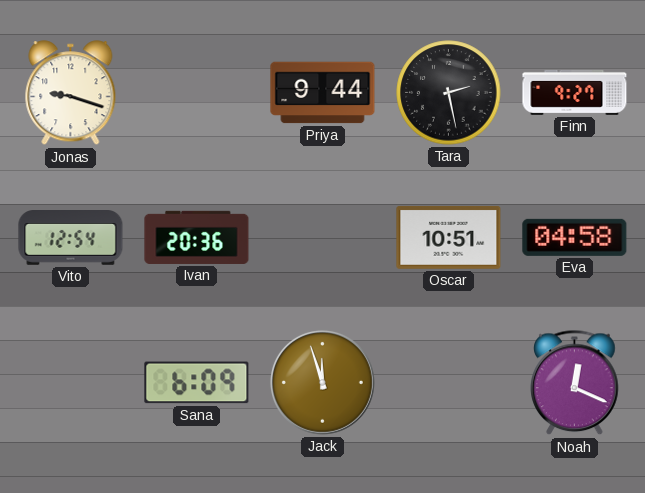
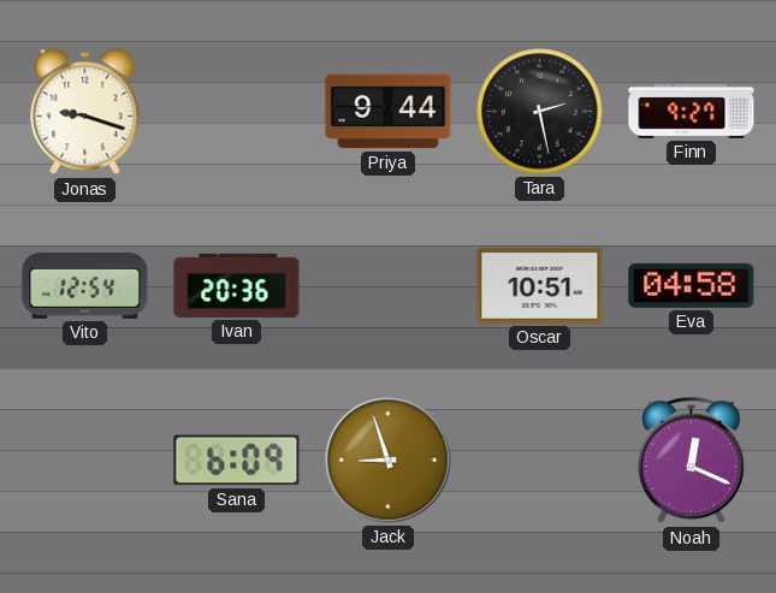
Jack: 11:57 -> 8:57
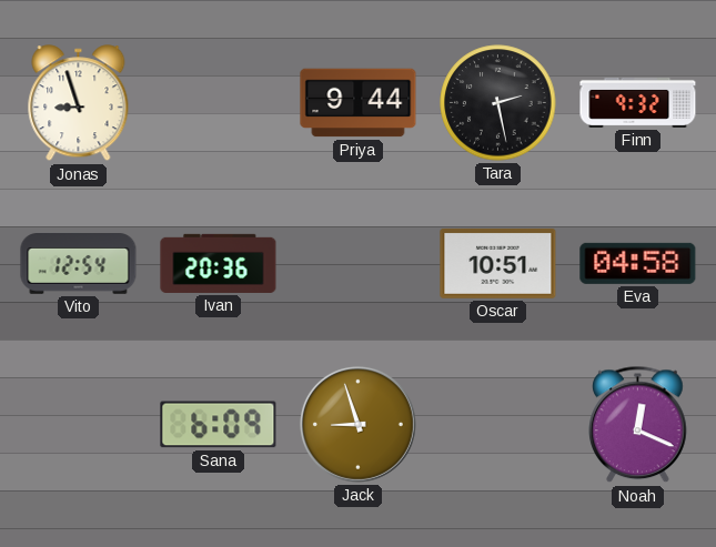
Jonas: 9:18 -> 8:57
Finn: 9:27 -> 9:32
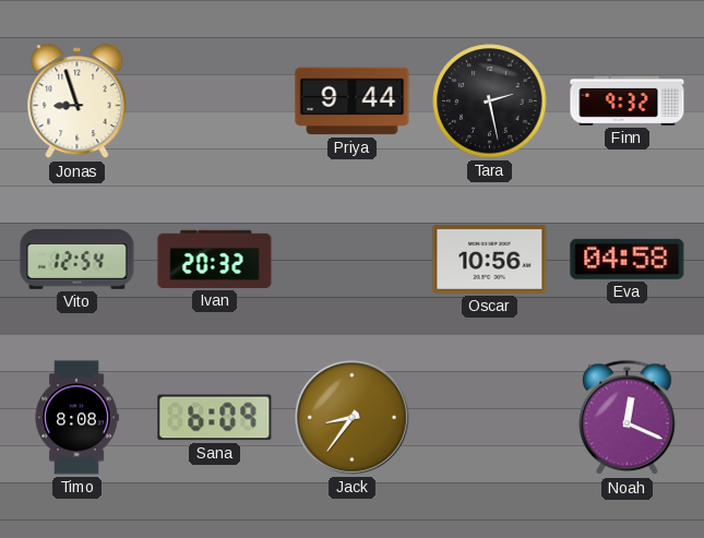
Ivan: 20:36 -> 20:32
Oscar: 10:51 -> 10:56
Timo: none -> 8:08
Jack: 8:57 -> 8:36
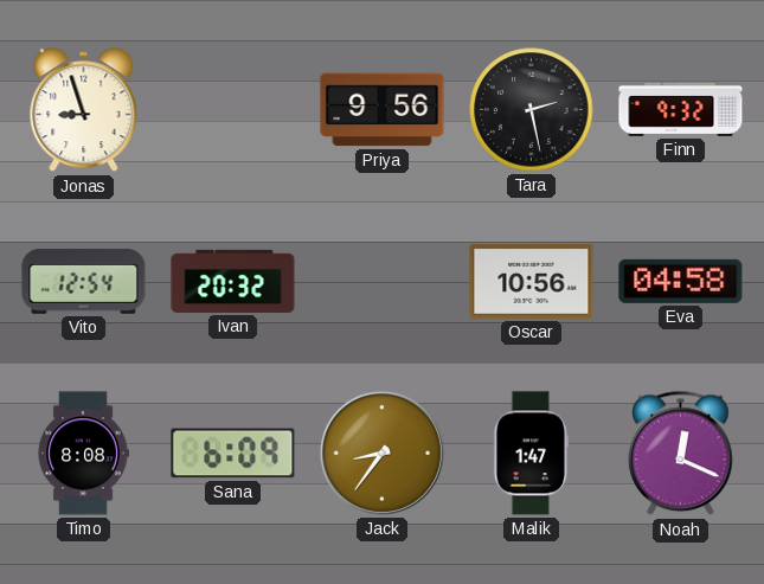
Priya: 9:44 -> 9:56
Malik: none -> 1:47
